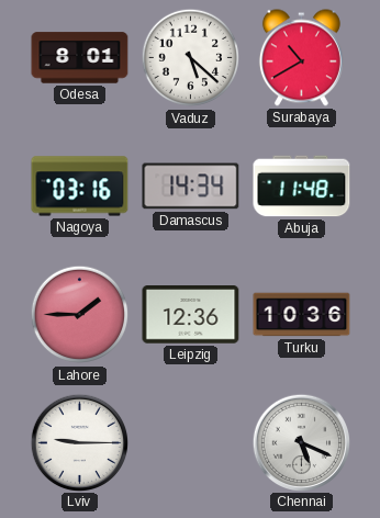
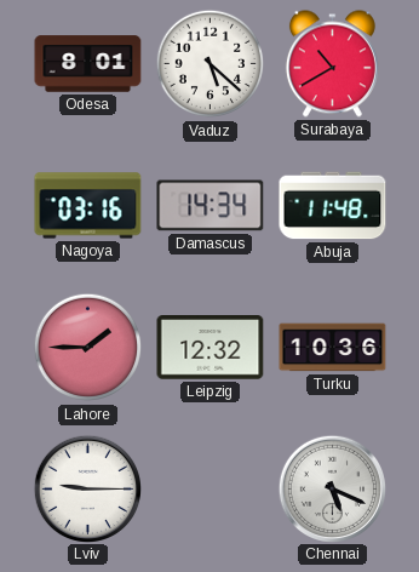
Leipzig: 12:36 -> 12:32
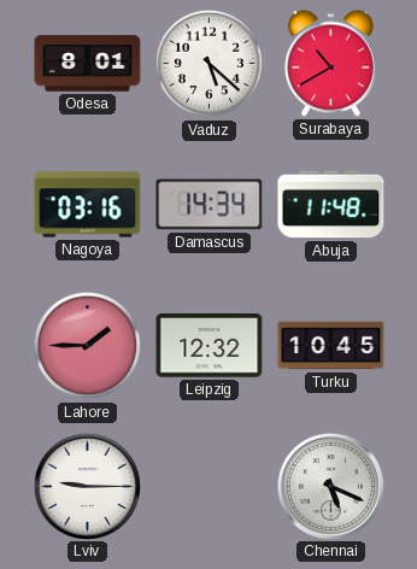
Turku: 10:36 -> 10:45
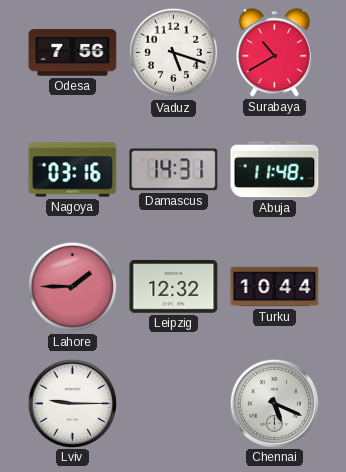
Odesa: 8:01 -> 7:56
Vaduz: 5:22 -> 5:18
Damascus: 14:34 -> 14:31
Turku: 10:45 -> 10:44
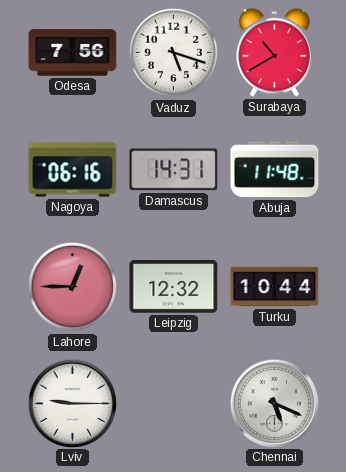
Nagoya: 03:16 -> 06:16
Lahore: 1:45 -> 12:45
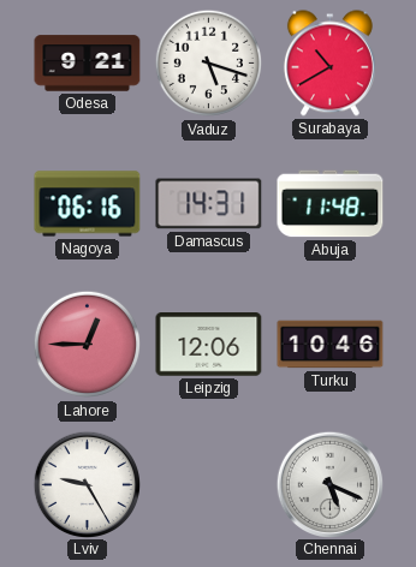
Odesa: 7:56 -> 9:21
Leipzig: 12:32 -> 12:06
Turku: 10:44 -> 10:46
Lviv: 9:15 -> 9:25
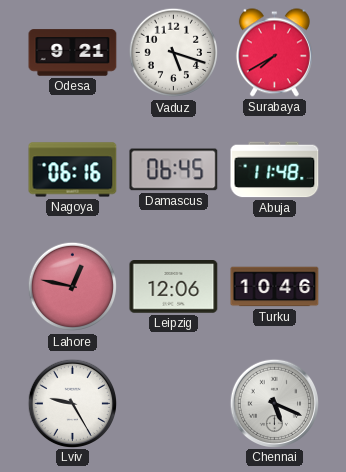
Surabaya: 10:40 -> 7:40
Damascus: 14:31 -> 06:45
Lahore: 12:45 -> 12:47
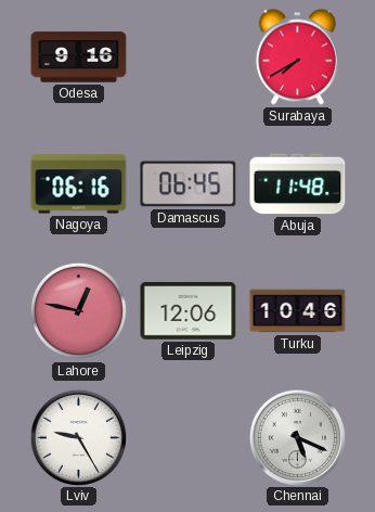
Odesa: 9:21 -> 9:16
Vaduz: 5:18 -> none
